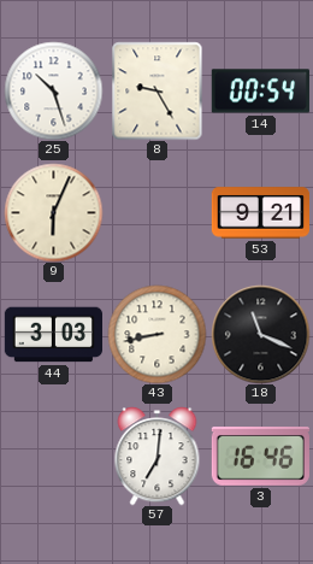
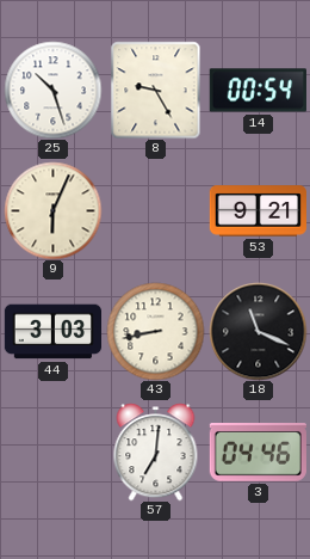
3: 16:46 -> 04:46
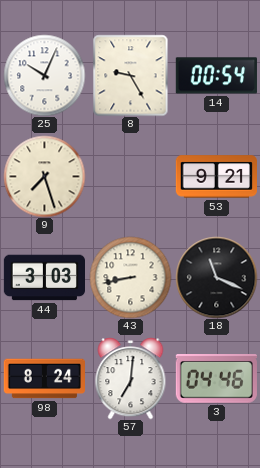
25: 10:27 -> 10:04
9: 6:04 -> 7:27
98: none -> 8:24
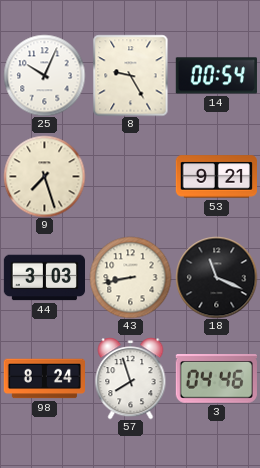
57: 7:01 -> 7:57
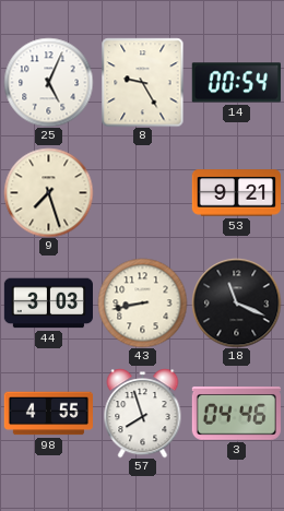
25: 10:04 -> 5:04
98: 8:24 -> 4:55
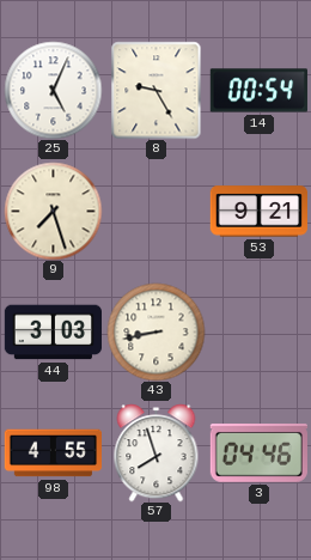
18: 11:19 -> none
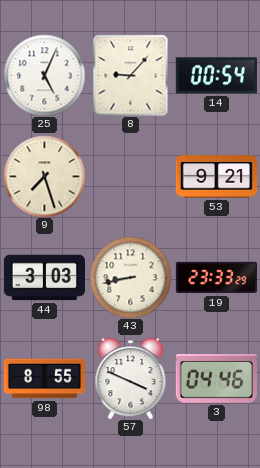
8: 9:25 -> 9:07
19: none -> 23:33
98: 4:55 -> 8:55
57: 7:57 -> 3:49
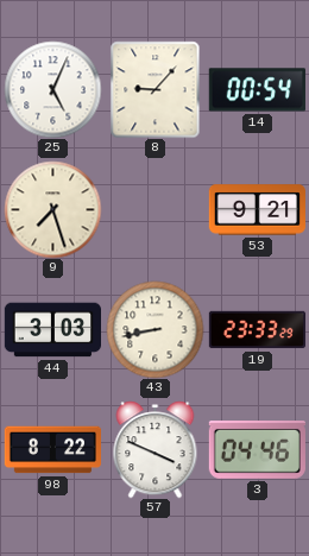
98: 8:55 -> 8:22
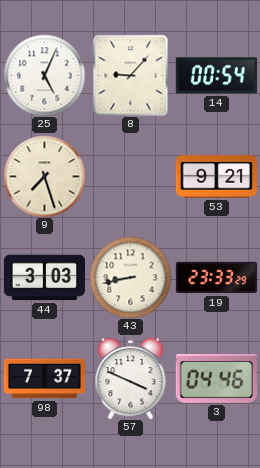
98: 8:22 -> 7:37
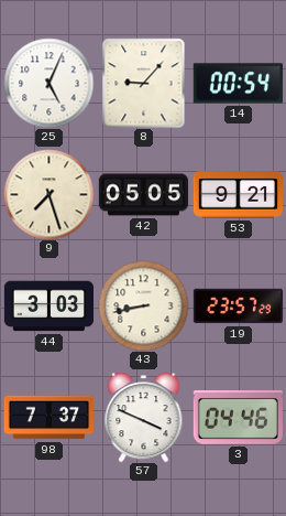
42: none -> 05:05
19: 23:33 -> 23:57
